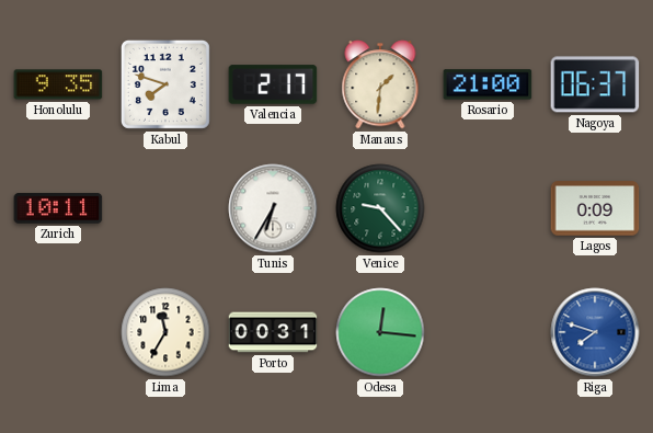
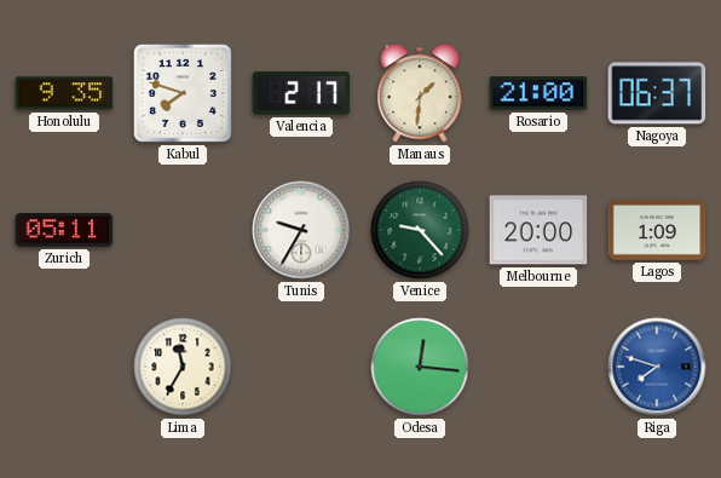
Zurich: 10:11 -> 05:11
Tunis: 6:35 -> 9:35
Melbourne: none -> 20:00
Lagos: 0:09 -> 1:09
Porto: 00:31 -> none
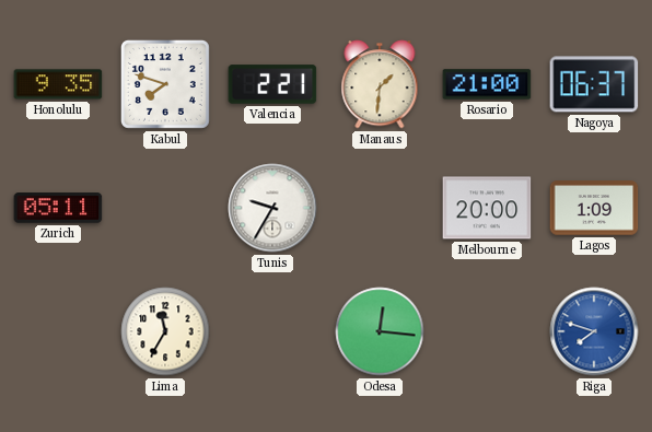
Valencia: 2:17 -> 2:21
Venice: 9:23 -> none
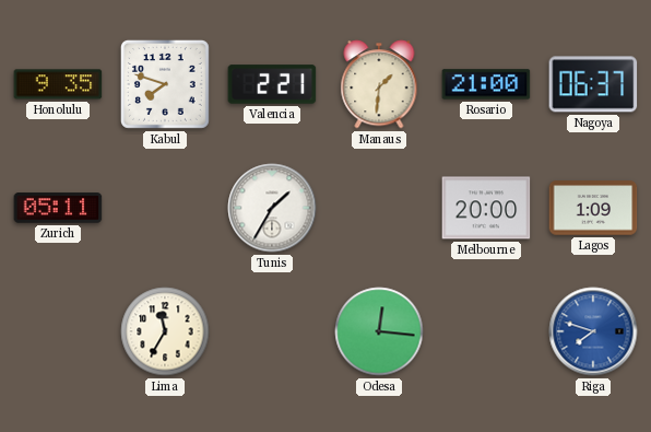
Tunis: 9:35 -> 1:35
